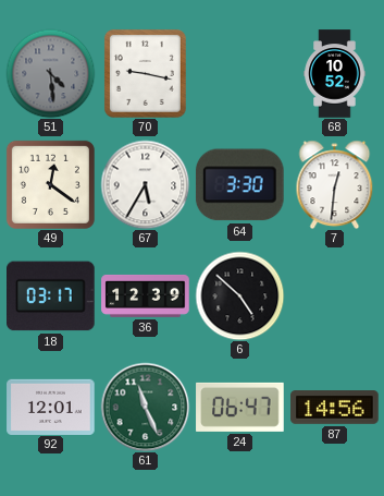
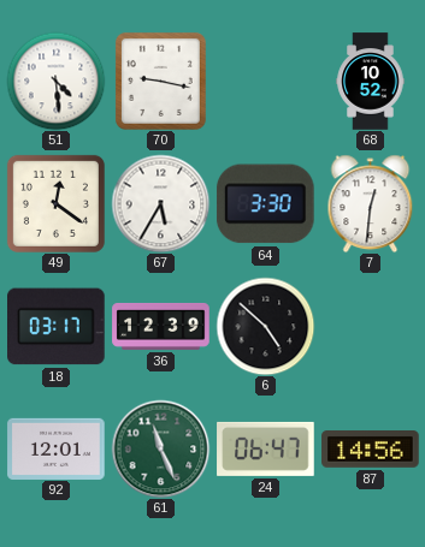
51 dial: grey -> white
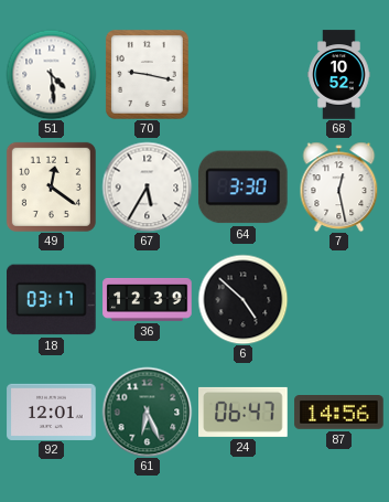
7: 12:31 -> 12:28
61: 11:26 -> 6:26
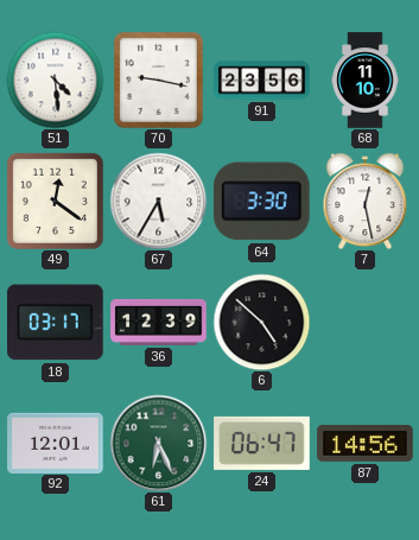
91: none -> 23:56
68: 10:52 -> 11:10
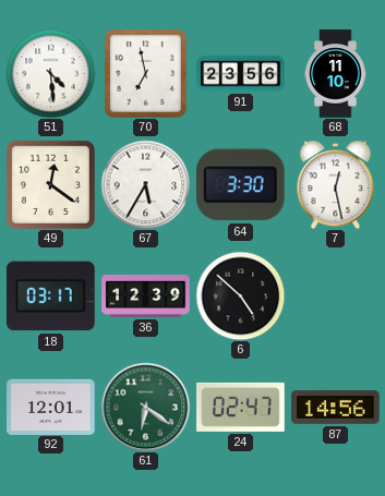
70: 9:17 -> 6:58
61: 6:26 -> 6:21
24: 06:47 -> 02:47
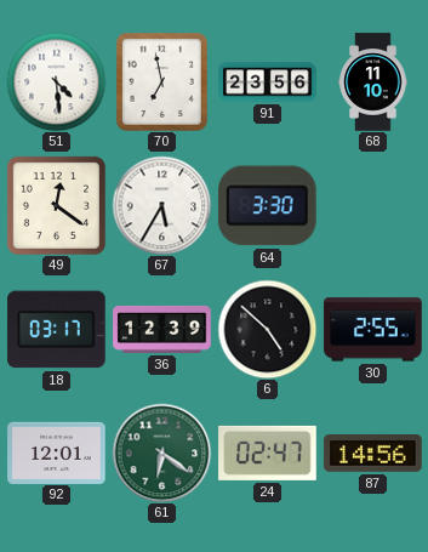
7: 12:28 -> none
30: none -> 2:55
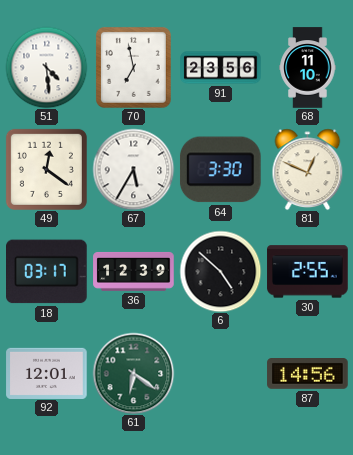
81: none -> 12:49
24: 02:47 -> none
